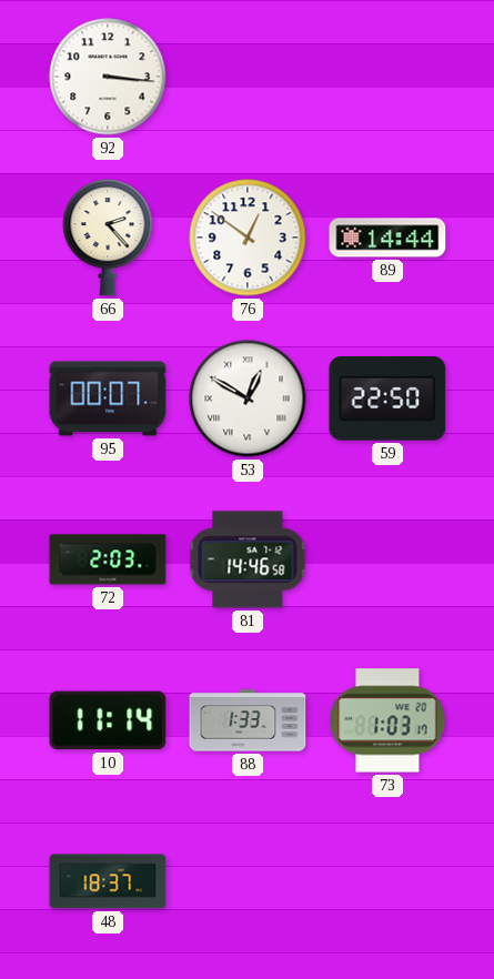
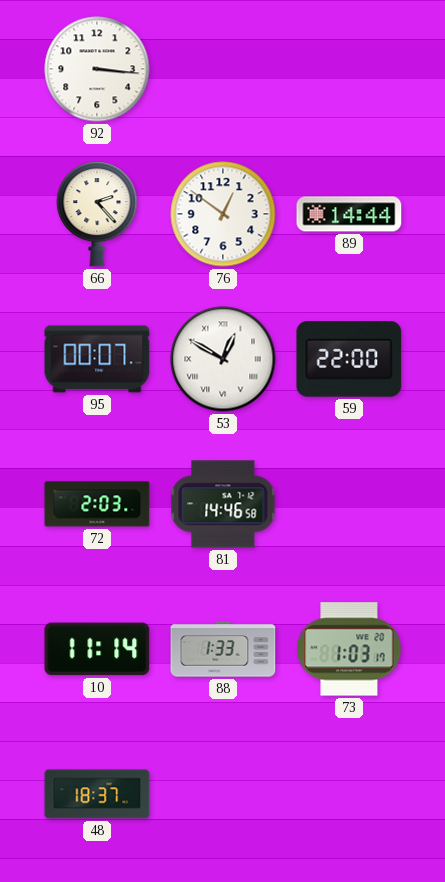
59: 22:50 -> 22:00
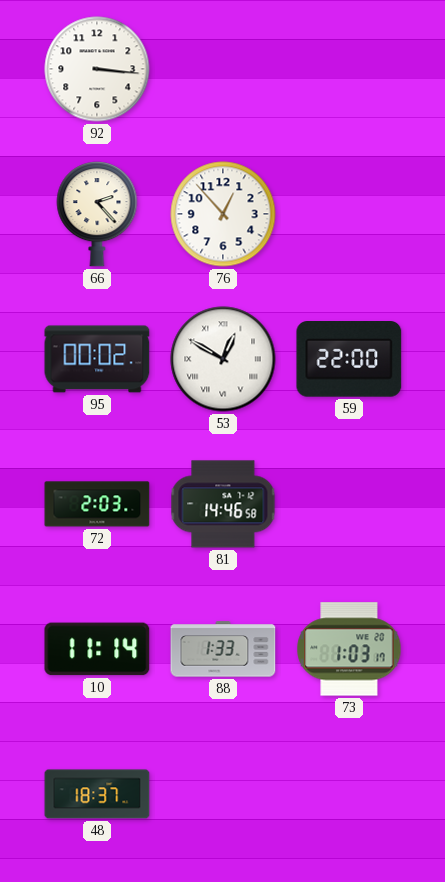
76: 12:51 -> 12:53
89: 14:44 -> none
95: 00:07 -> 00:02
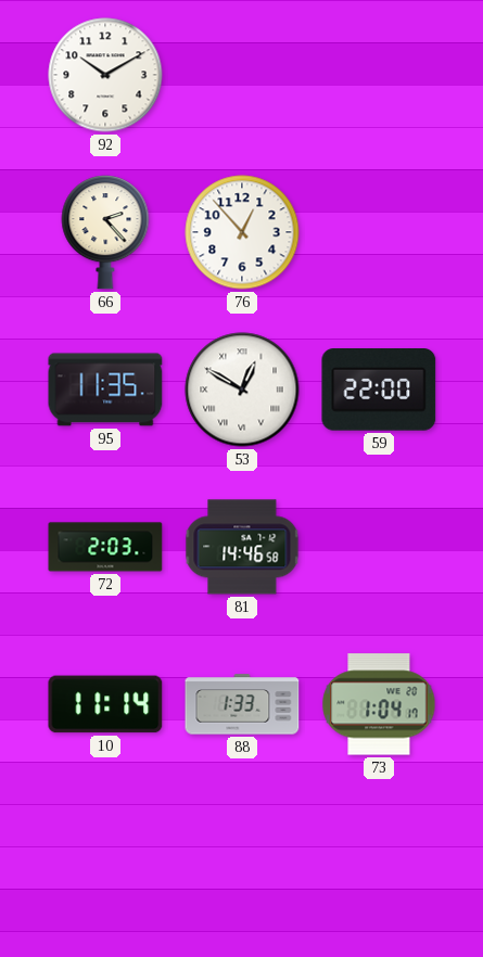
92: 3:16 -> 10:10
95: 00:02 -> 11:35
73: 1:03 -> 1:04
48: 18:37 -> none
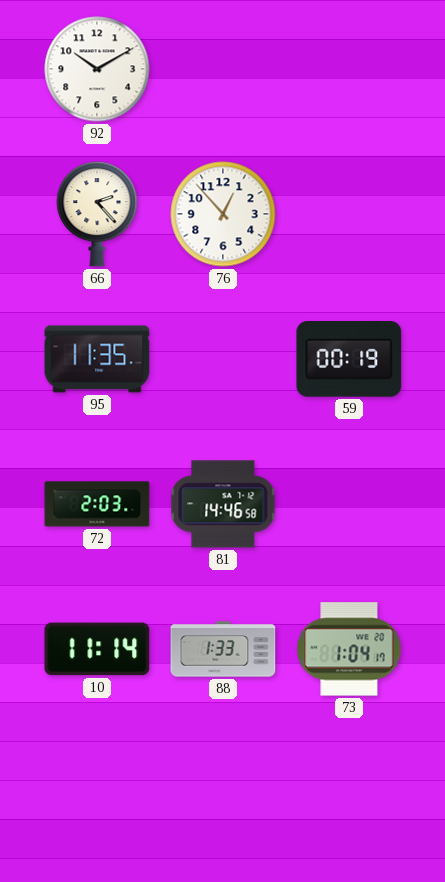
53: 12:50 -> none
59: 22:00 -> 00:19
